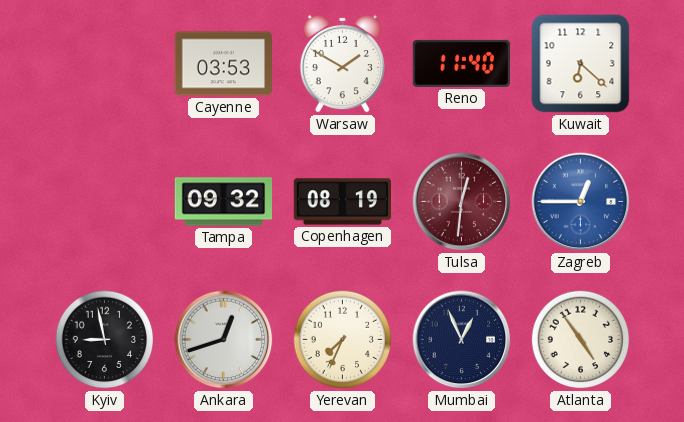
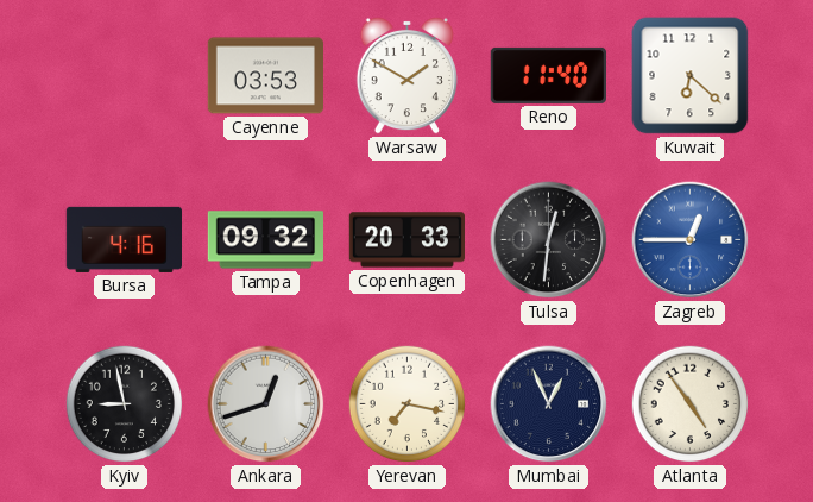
Bursa: none -> 4:16
Copenhagen: 08:19 -> 20:33
Tulsa dial: burgundy -> black
Yerevan: 7:34 -> 7:17
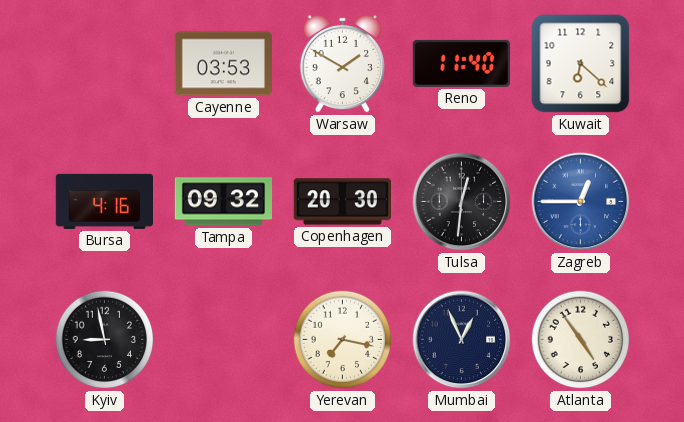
Copenhagen: 20:33 -> 20:30
Ankara: 12:42 -> none
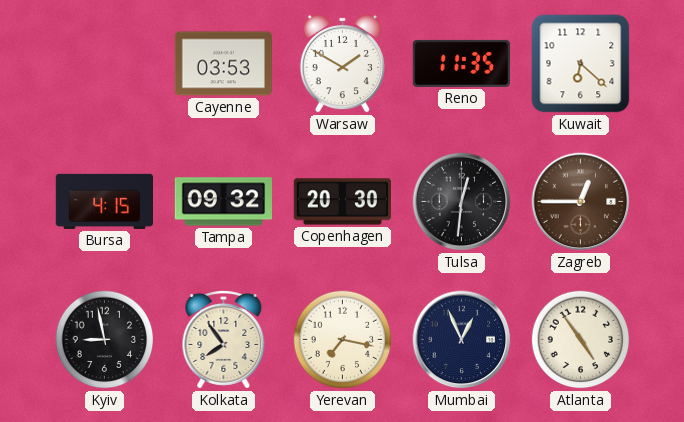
Reno: 11:40 -> 11:35
Bursa: 4:16 -> 4:15
Zagreb dial: blue -> brown
Kolkata: none -> 7:54
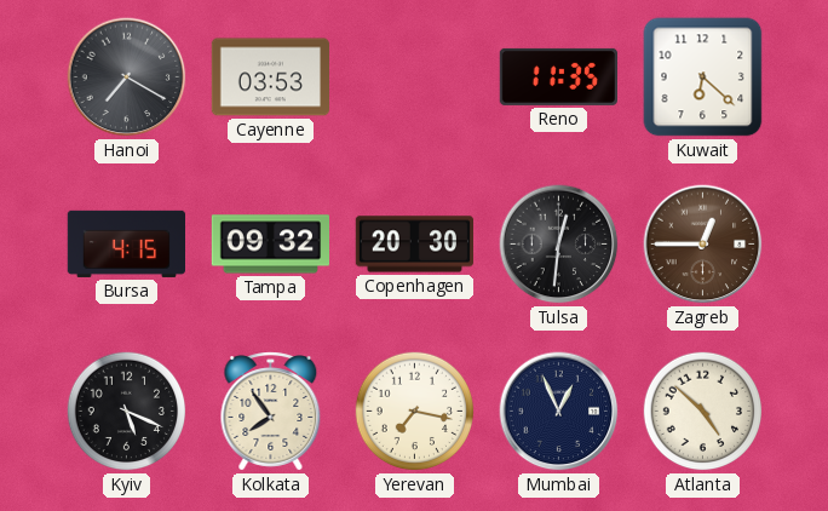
Hanoi: none -> 7:20
Warsaw: 1:50 -> none
Kyiv: 8:58 -> 5:19
Atlanta: 4:54 -> 4:52
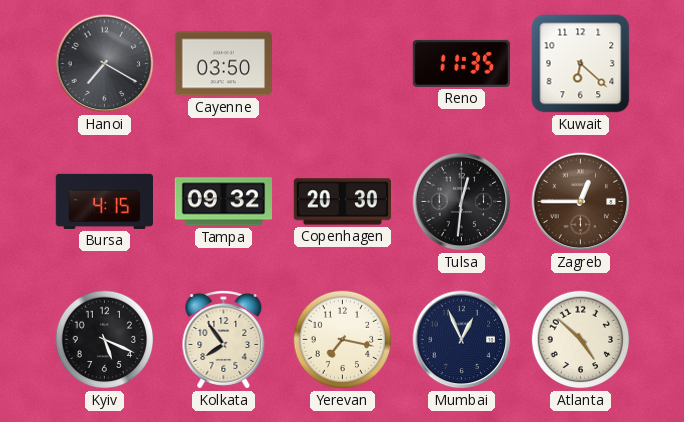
Cayenne: 03:53 -> 03:50
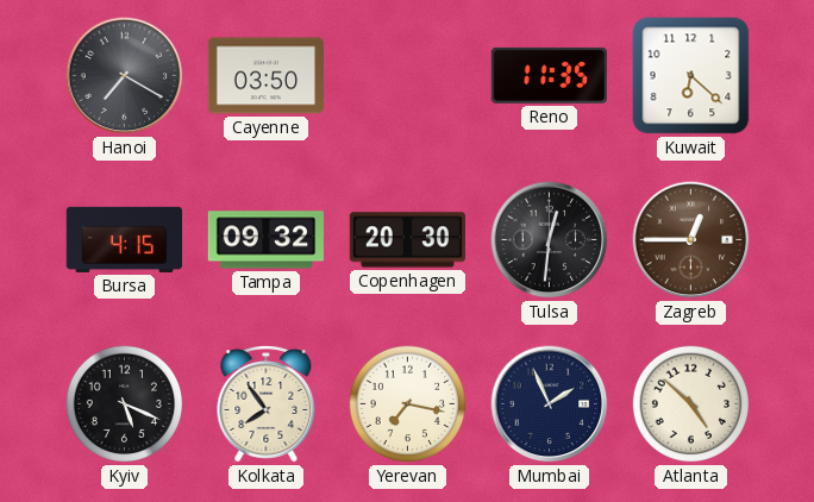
Mumbai: 12:56 -> 1:56
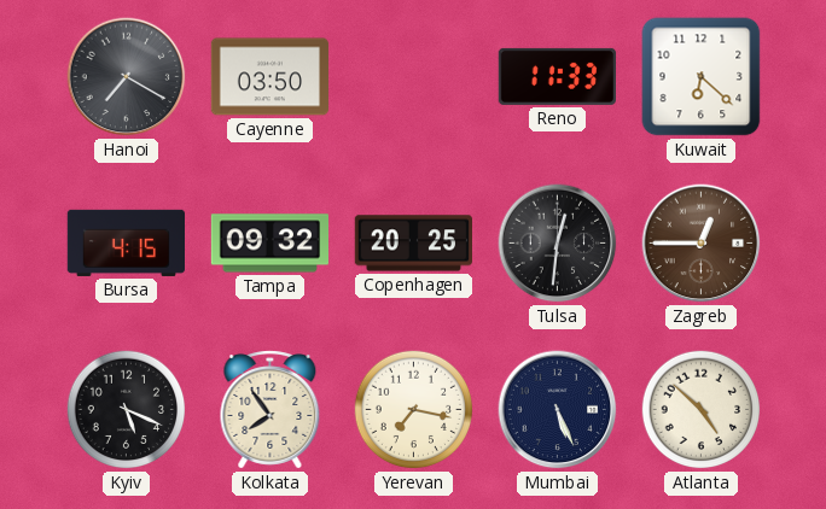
Reno: 11:35 -> 11:33
Copenhagen: 20:30 -> 20:25
Mumbai: 1:56 -> 5:26
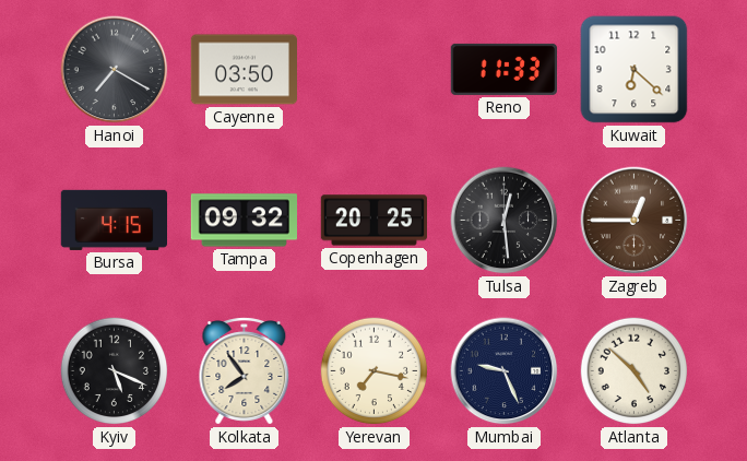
Tulsa: 12:31 -> 12:29
Mumbai: 5:26 -> 9:26
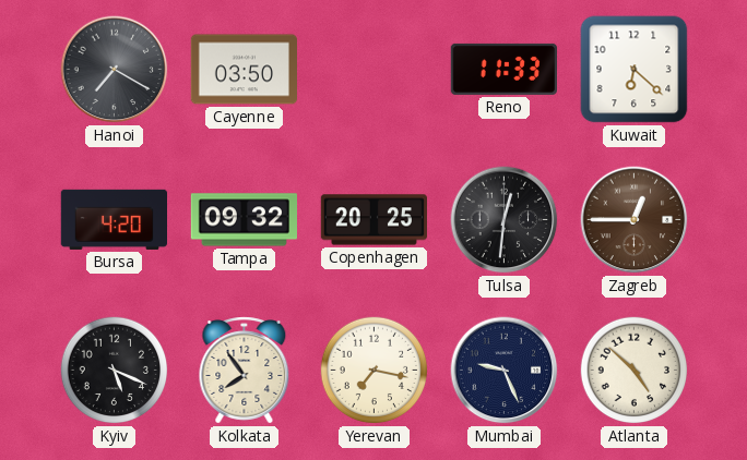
Bursa: 4:15 -> 4:20
Tulsa: 12:29 -> 12:31
